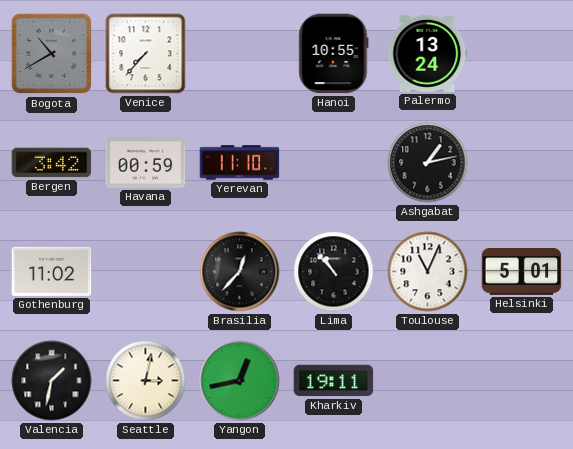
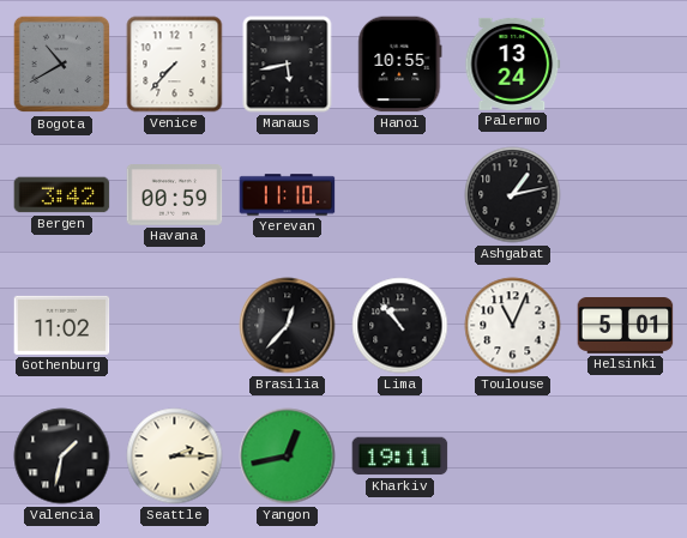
Manaus: none -> 5:43
Seattle: 3:02 -> 2:15
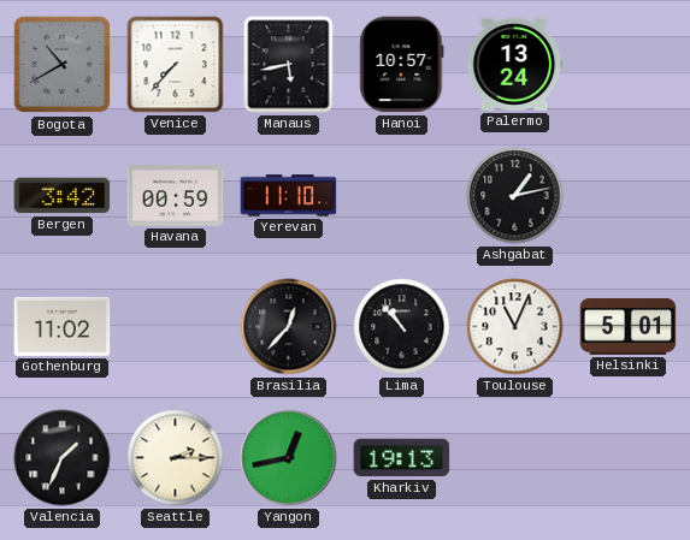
Hanoi: 10:55 -> 10:57
Valencia: 1:32 -> 1:34
Kharkiv: 19:11 -> 19:13
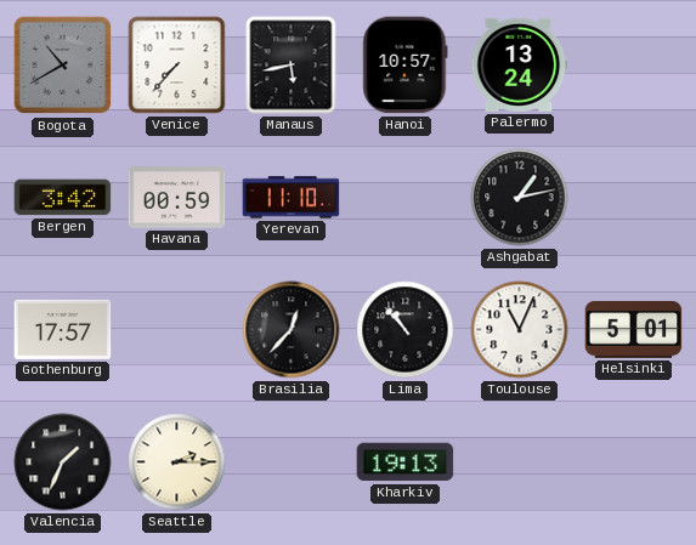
Gothenburg: 11:02 -> 17:57
Yangon: 12:43 -> none
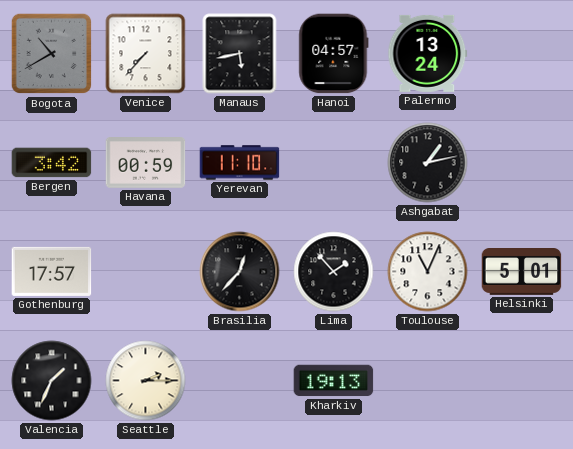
Hanoi: 10:57 -> 04:57
Lima: 10:53 -> 1:53
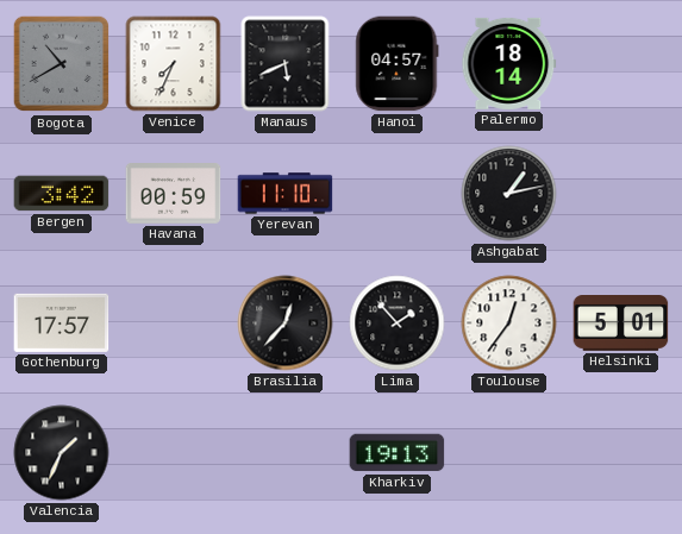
Venice: 7:37 -> 7:34
Manaus: 5:43 -> 5:41
Palermo: 13:24 -> 18:14
Toulouse: 11:04 -> 12:36
Seattle: 2:15 -> none
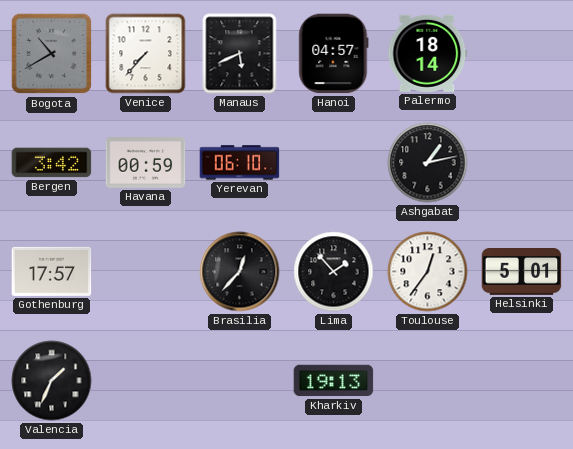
Venice: 7:34 -> 7:37
Yerevan: 11:10 -> 06:10
